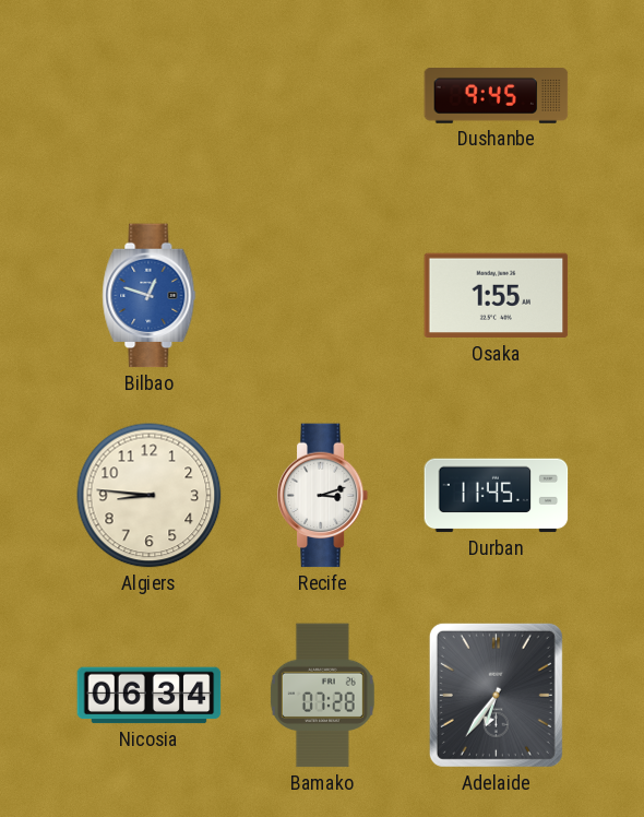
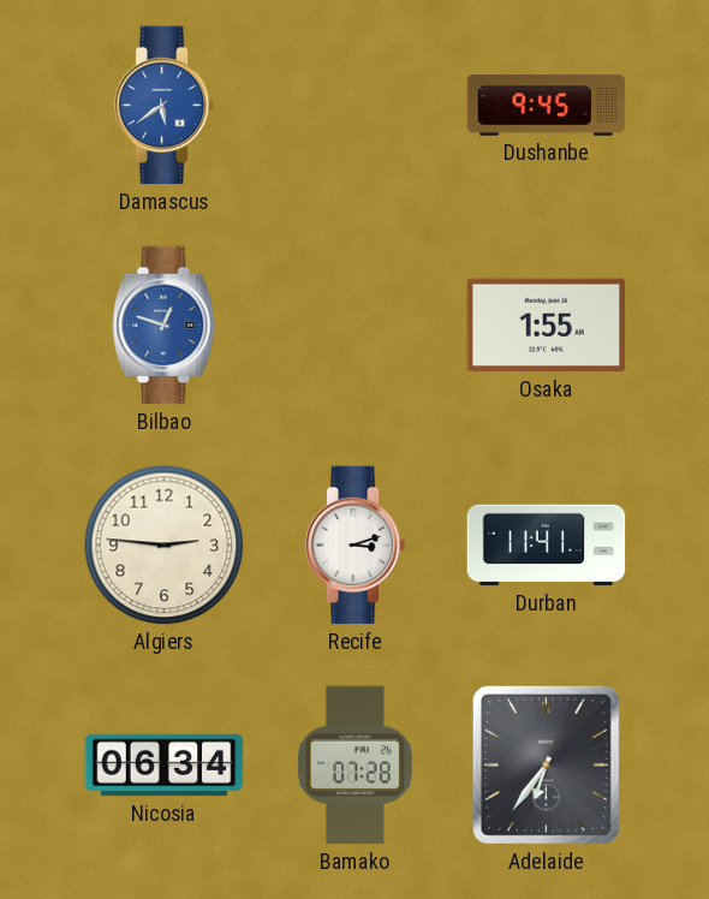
Damascus: none -> 5:39
Algiers: 8:46 -> 2:46
Durban: 11:45 -> 11:41
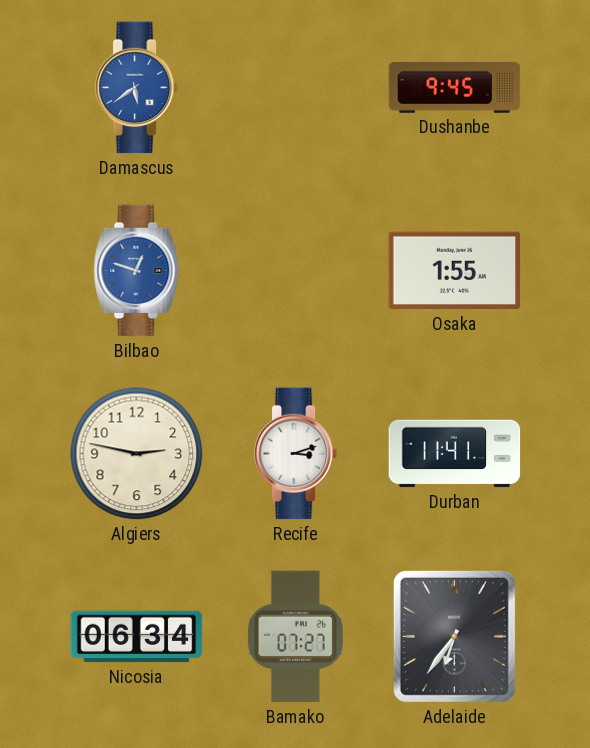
Algiers: 2:46 -> 2:47
Bamako: 07:28 -> 07:27
